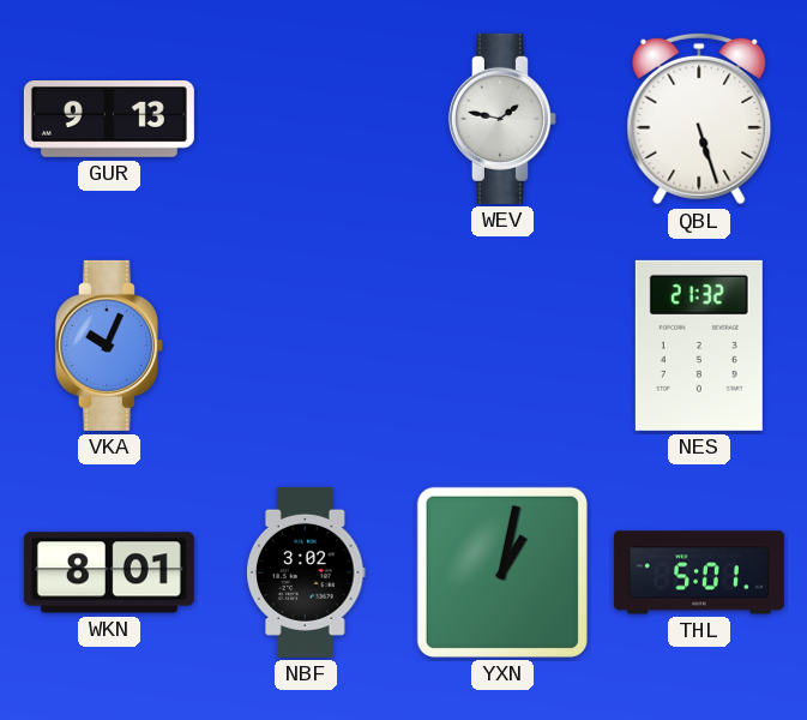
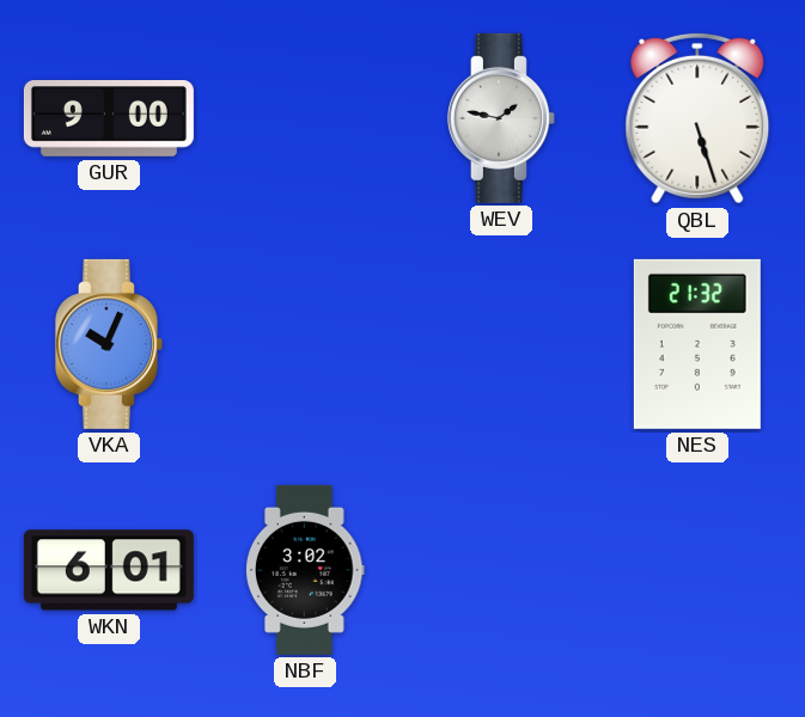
GUR: 9:13 -> 9:00
WKN: 8:01 -> 6:01
YXN: 1:02 -> none
THL: 5:01 -> none
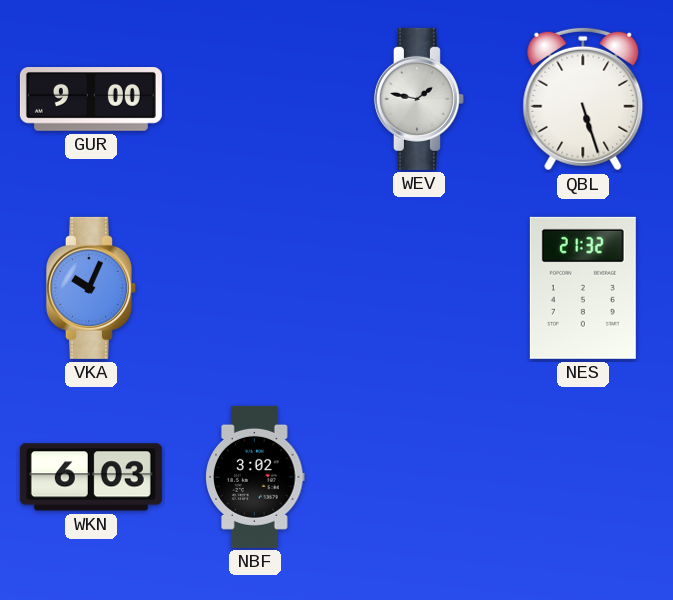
WKN: 6:01 -> 6:03
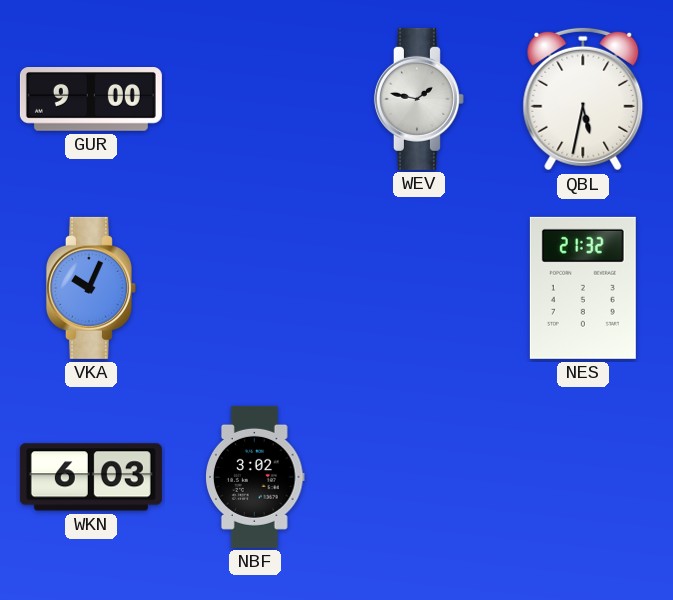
QBL: 5:27 -> 5:32
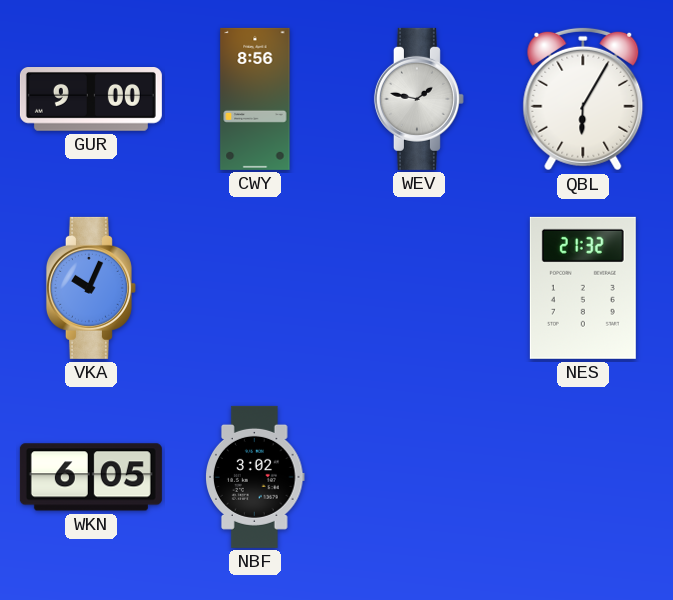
CWY: none -> 8:56
QBL: 5:32 -> 6:05
WKN: 6:03 -> 6:05
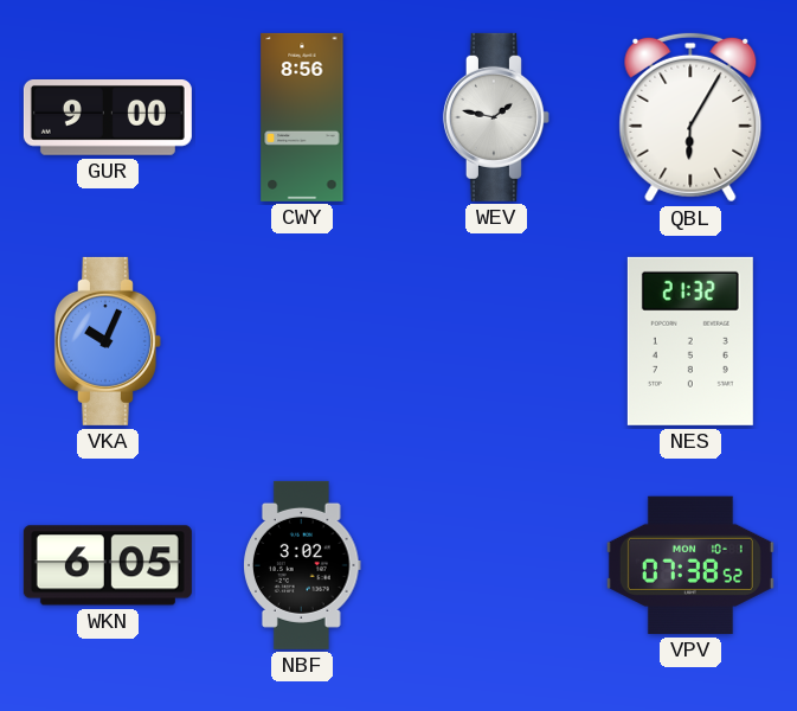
VPV: none -> 07:38
